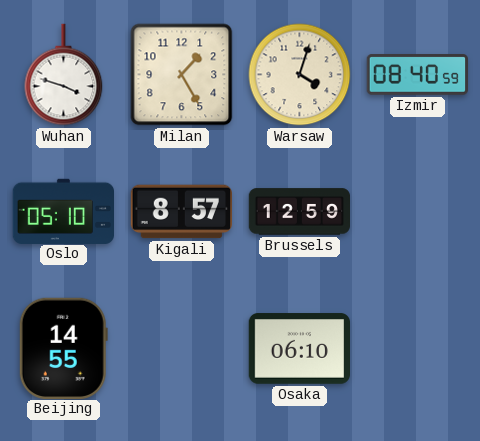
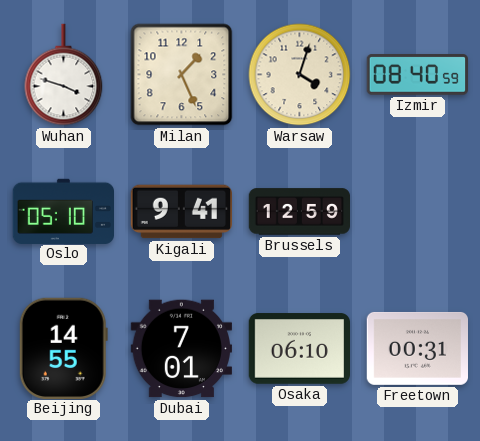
Milan: 1:25 -> 1:26
Kigali: 8:57 -> 9:41
Dubai: none -> 7:01
Freetown: none -> 00:31
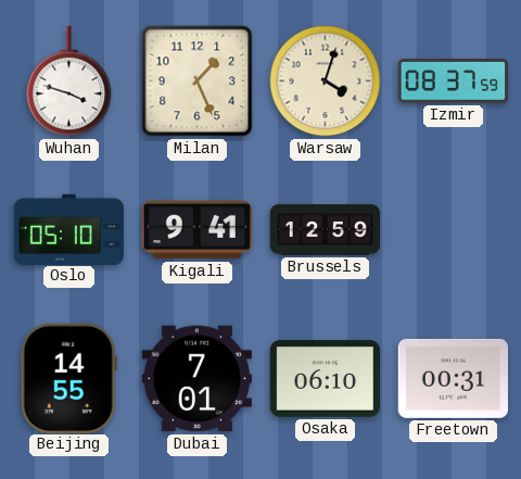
Izmir: 08:40 -> 08:37
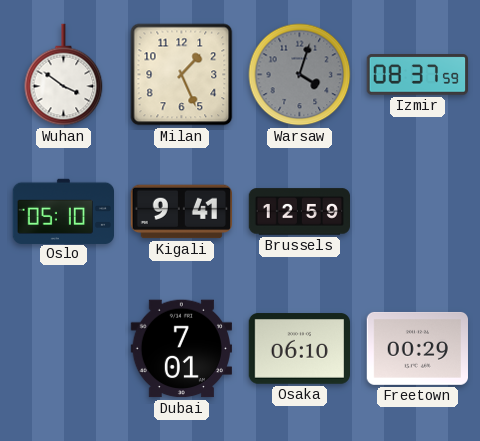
Wuhan: 3:48 -> 3:51
Warsaw dial: cream -> grey
Beijing: 14:55 -> none
Freetown: 00:31 -> 00:29
